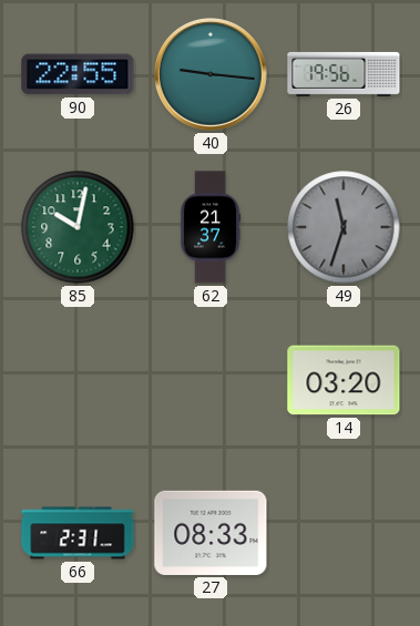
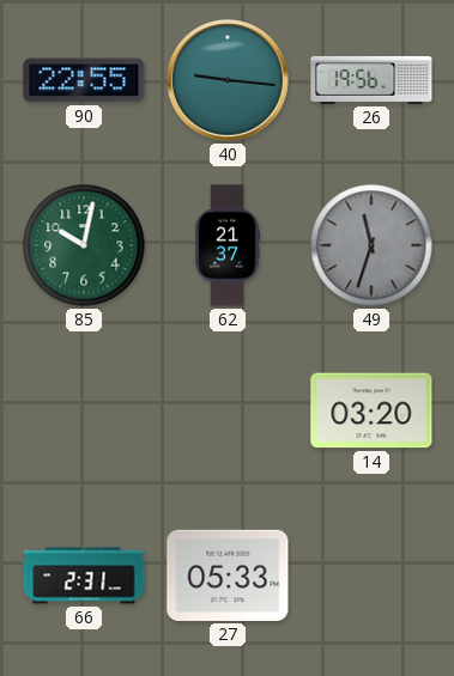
27: 08:33 -> 05:33
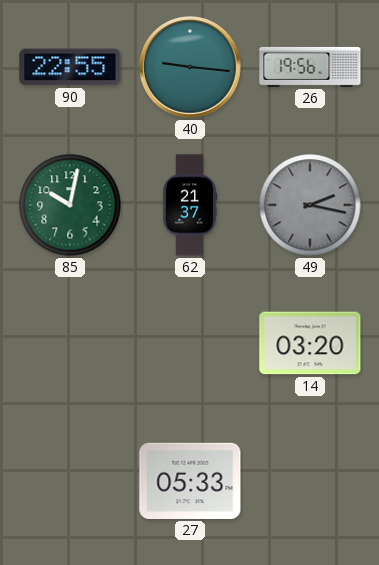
49: 11:33 -> 2:17
66: 2:31 -> none
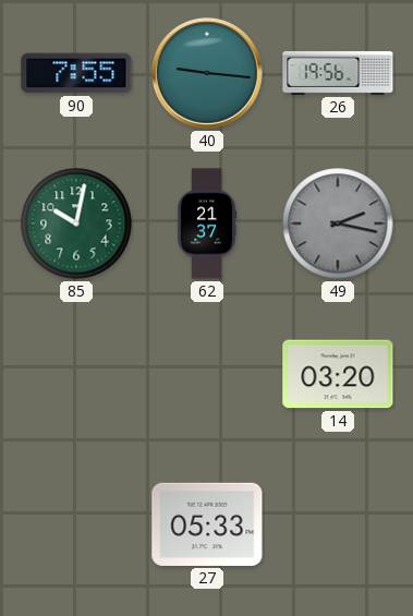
90: 22:55 -> 7:55
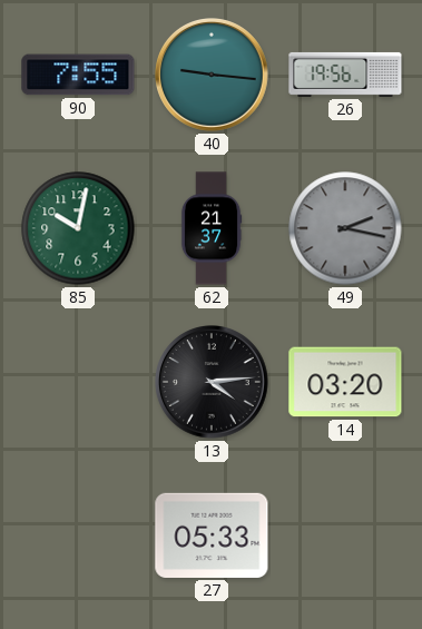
13: none -> 4:14
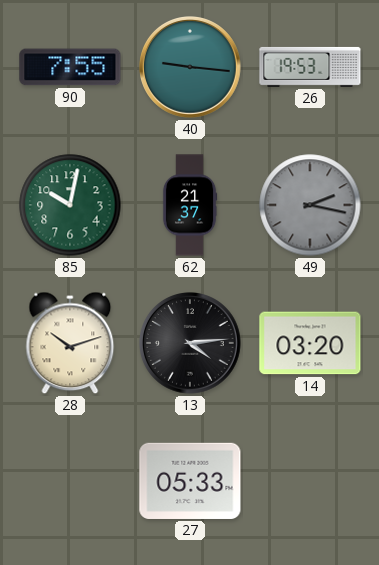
26: 19:56 -> 19:53
28: none -> 10:12
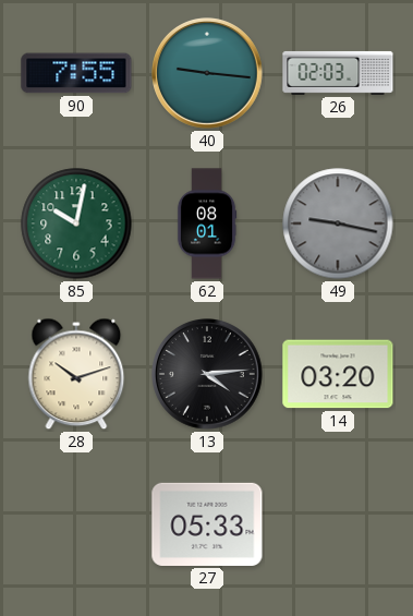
26: 19:53 -> 02:03
62: 21:37 -> 08:01
49: 2:17 -> 9:17
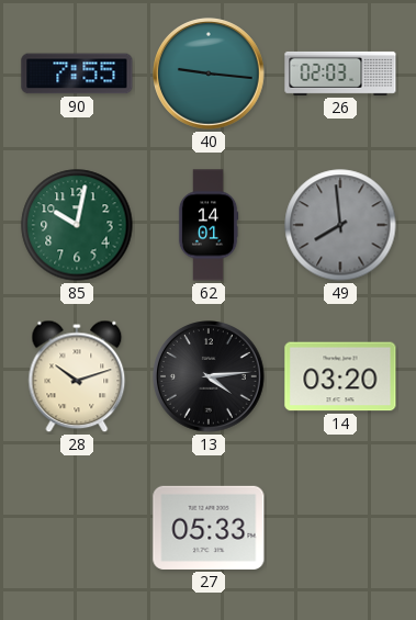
62: 08:01 -> 14:01
49: 9:17 -> 7:59
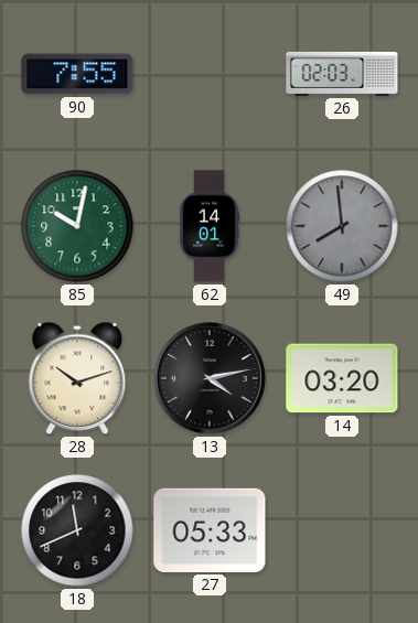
40: 9:16 -> none
13: 4:14 -> 4:13
18: none -> 11:41
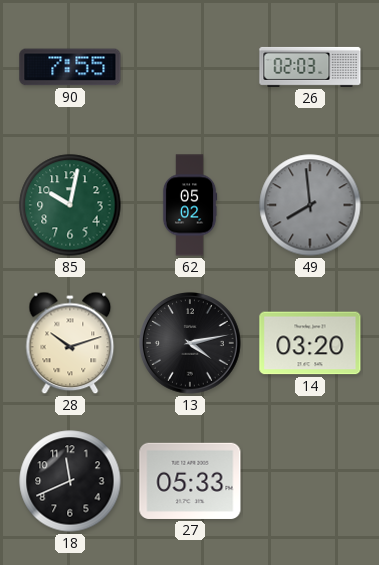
62: 14:01 -> 05:02
